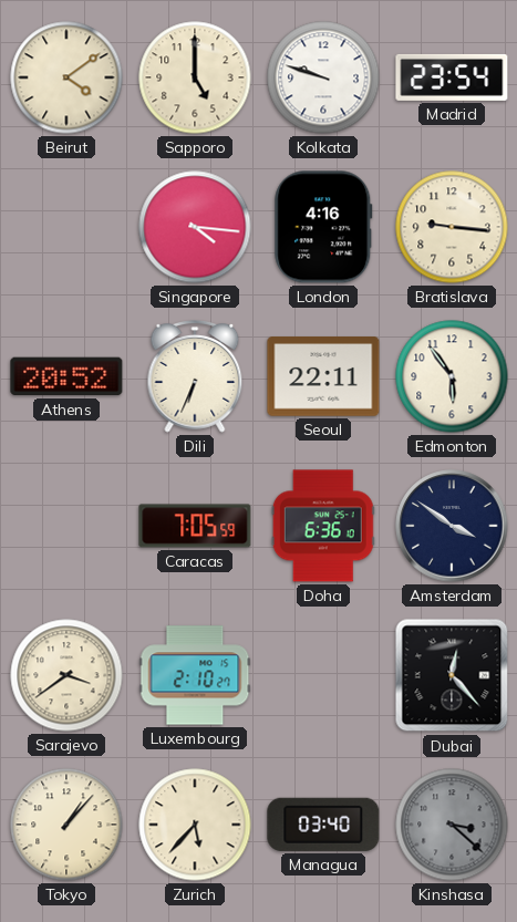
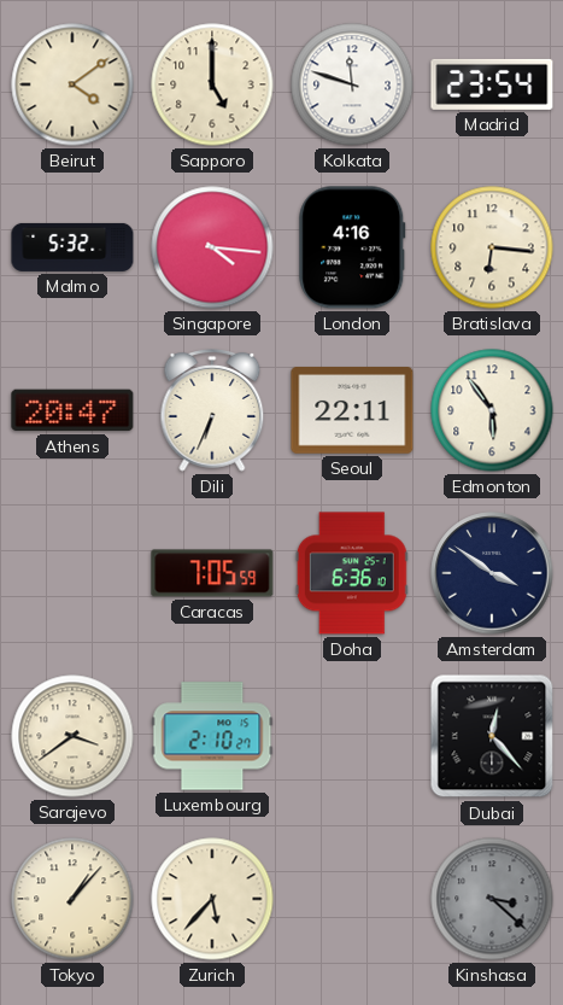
Kolkata: 9:48 -> 11:48
Malmo: none -> 5:32
Bratislava: 9:16 -> 6:16
Athens: 20:52 -> 20:47
Managua: 03:40 -> none
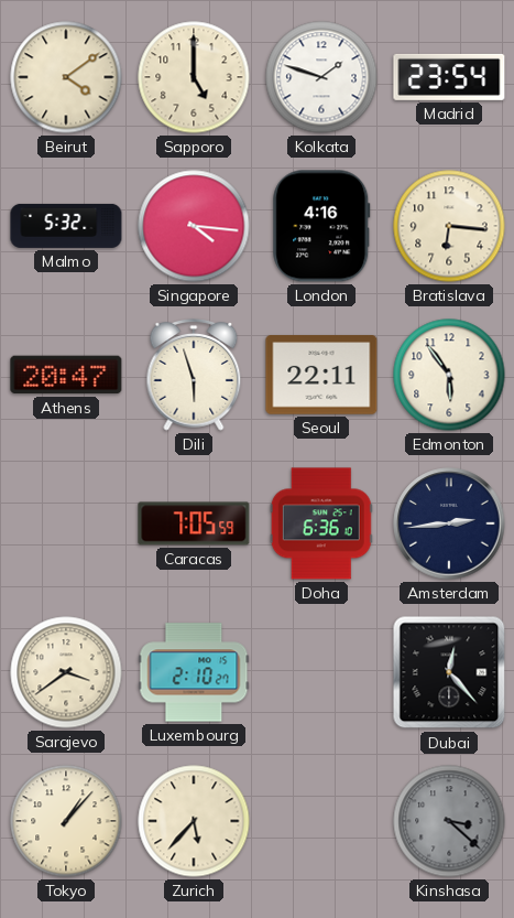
Kolkata: 11:48 -> 1:48
Dili: 6:34 -> 5:57
Amsterdam: 3:51 -> 2:44
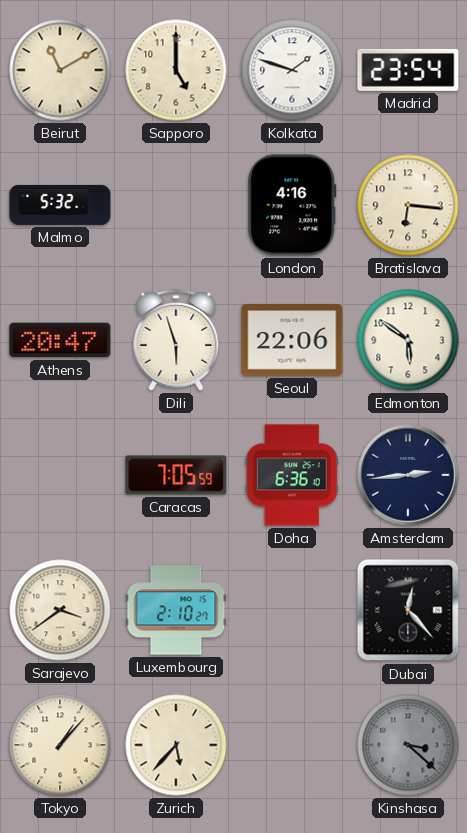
Beirut: 4:09 -> 11:10
Singapore: 4:16 -> none
Seoul: 22:11 -> 22:06
Edmonton: 5:54 -> 5:51
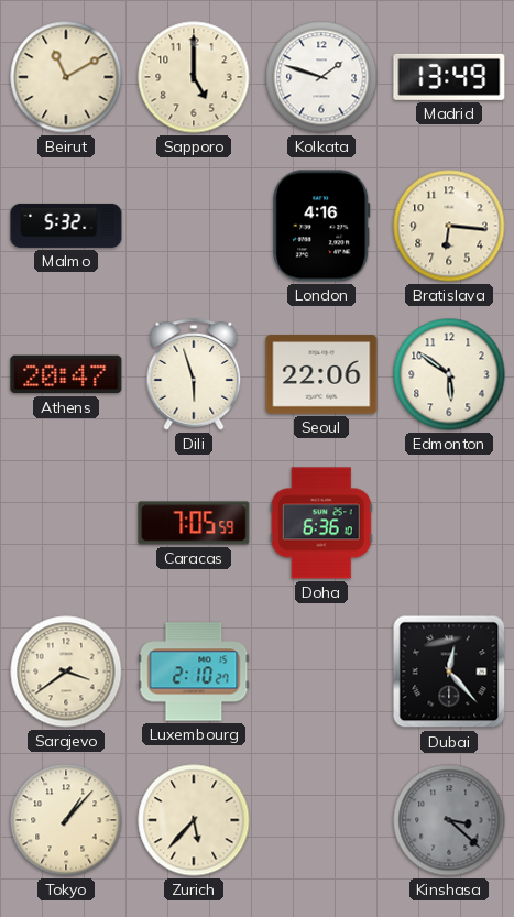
Madrid: 23:54 -> 13:49
Amsterdam: 2:44 -> none
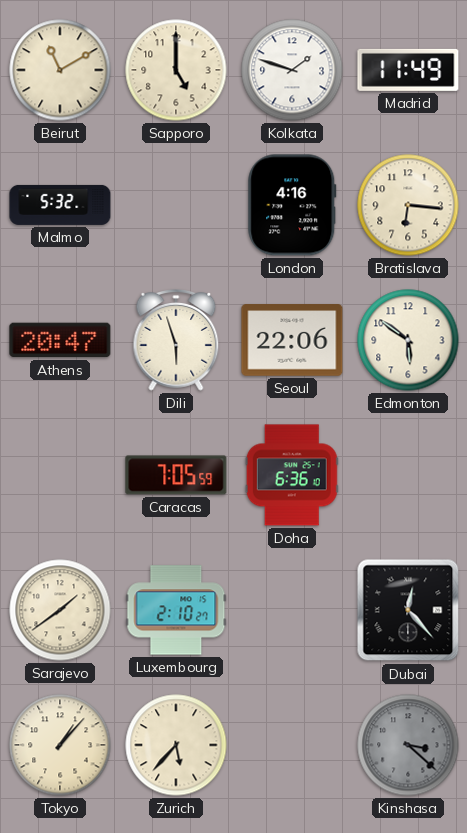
Madrid: 13:49 -> 11:49
Sarajevo: 3:39 -> 1:39
